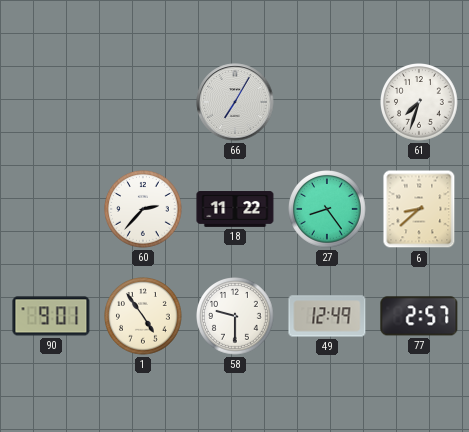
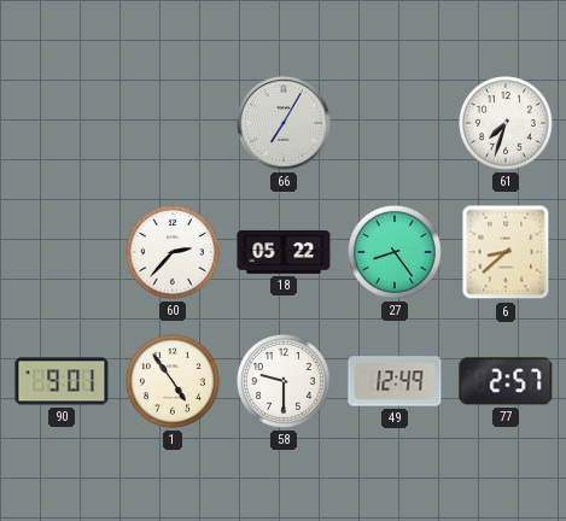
18: 11:22 -> 05:22
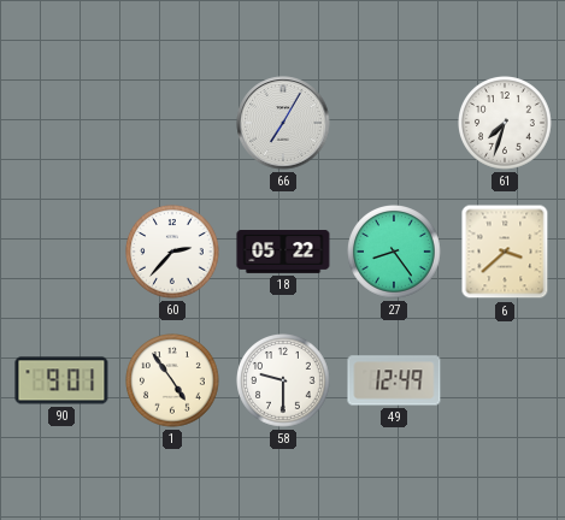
6: 8:38 -> 3:38
77: 2:57 -> none
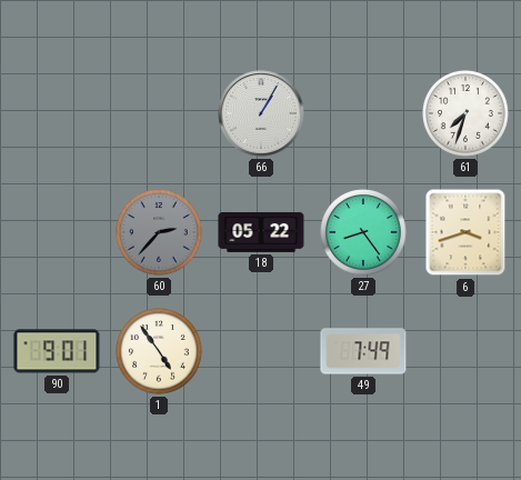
66: 7:05 -> 1:05
60 dial: white -> grey
6: 3:38 -> 3:42
58: 9:30 -> none
49: 12:49 -> 7:49
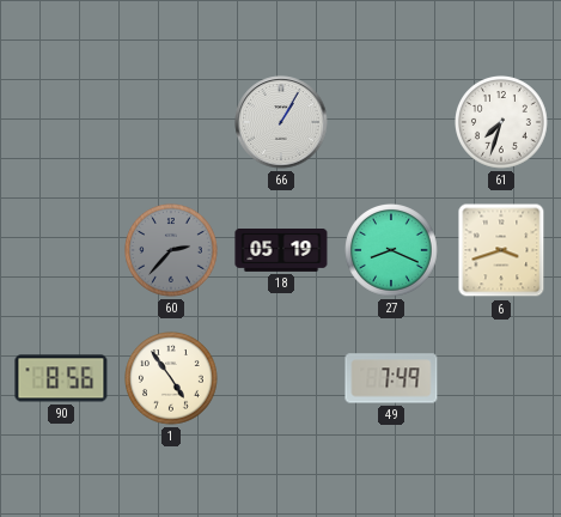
18: 05:22 -> 05:19
27: 8:24 -> 8:19
90: 9:01 -> 8:56
